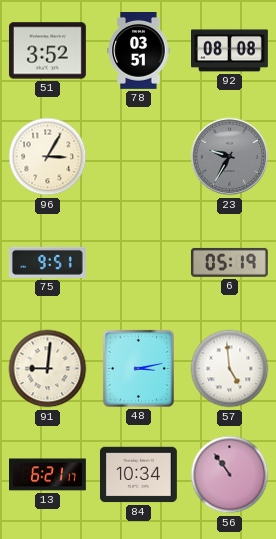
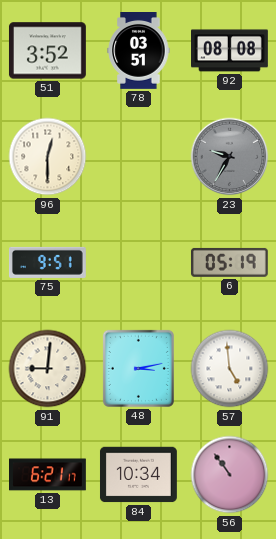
96: 3:05 -> 12:30
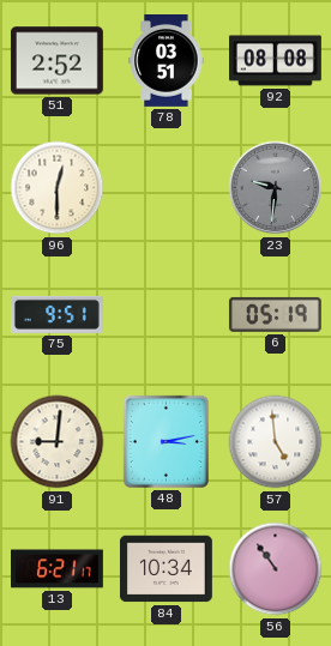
51: 3:52 -> 2:52
23: 9:35 -> 9:31
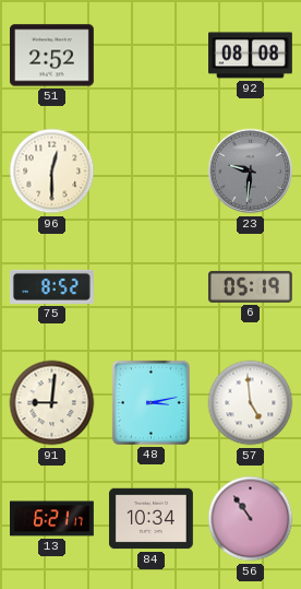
78: 03:51 -> none
75: 9:51 -> 8:52
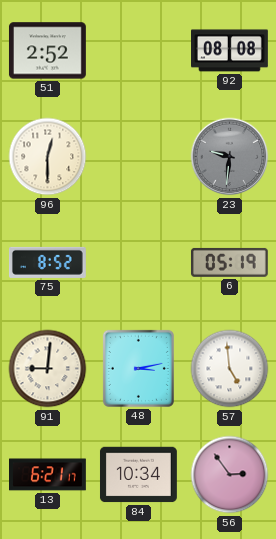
56: 10:54 -> 2:54
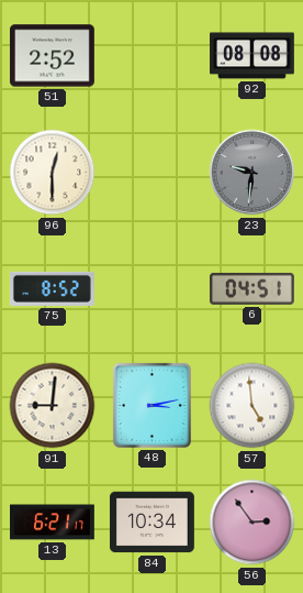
6: 05:19 -> 04:51
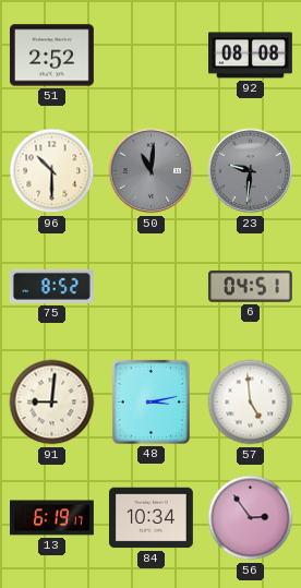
96: 12:30 -> 10:30
50: none -> 11:01
13: 6:21 -> 6:19
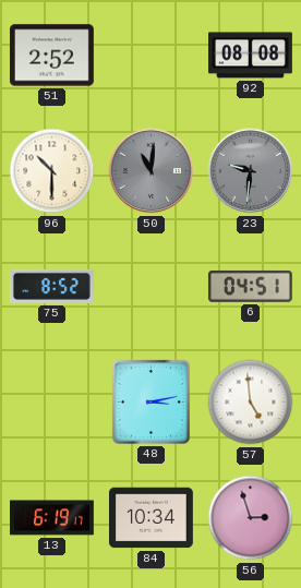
91: 9:01 -> none
56: 2:54 -> 2:57
